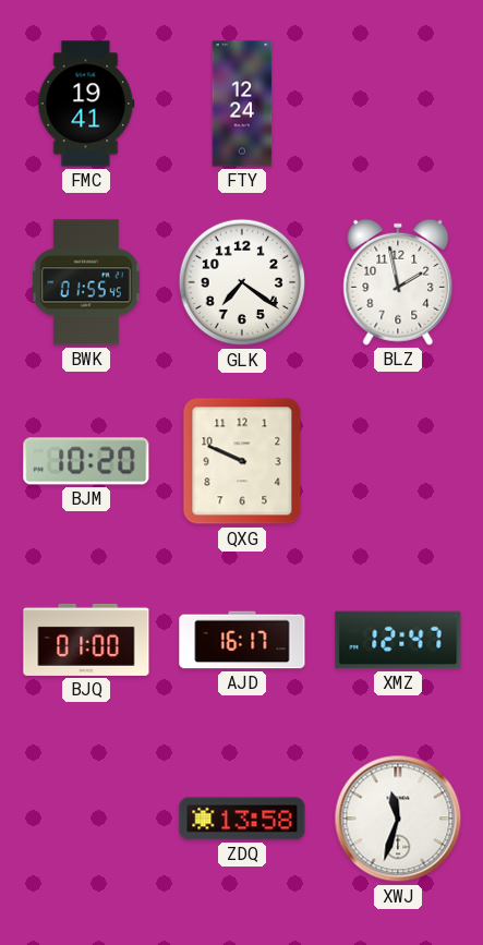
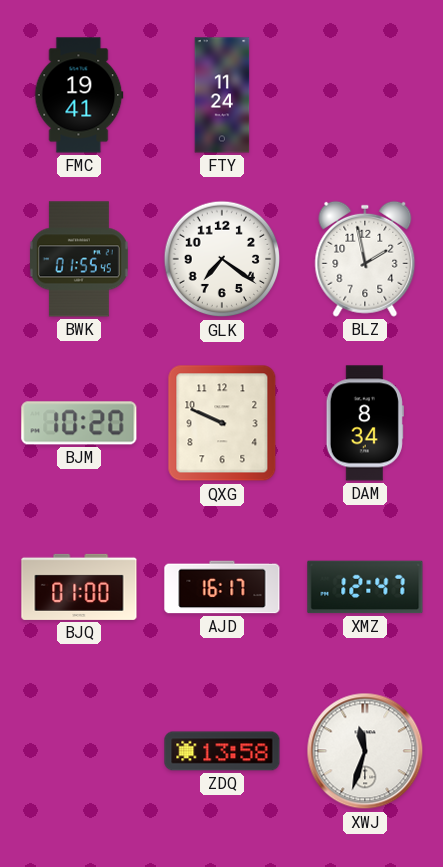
FTY: 12:24 -> 11:24
DAM: none -> 8:34
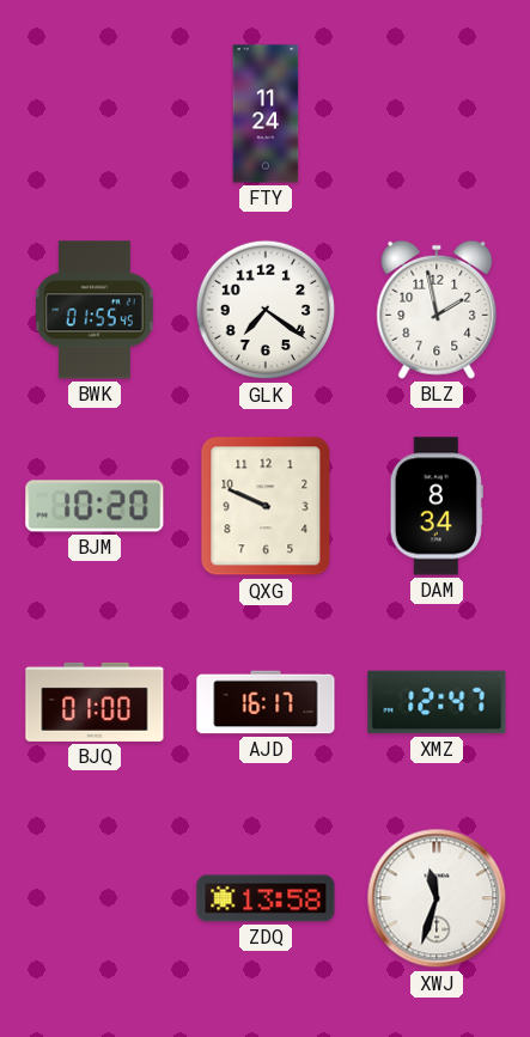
FMC: 19:41 -> none
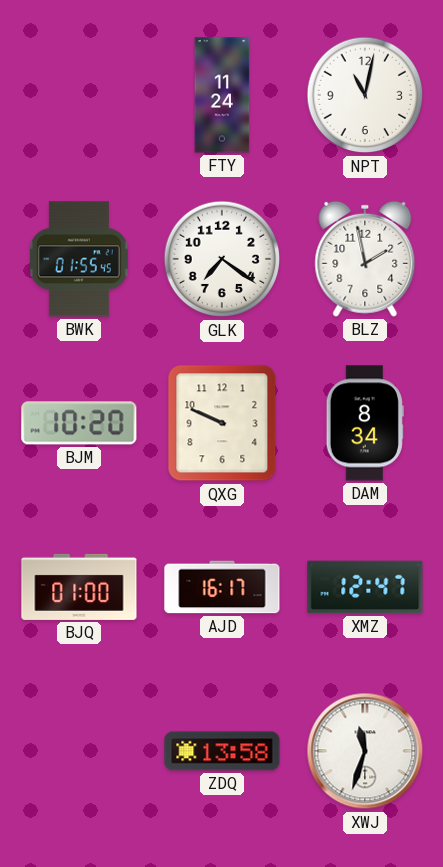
NPT: none -> 11:02
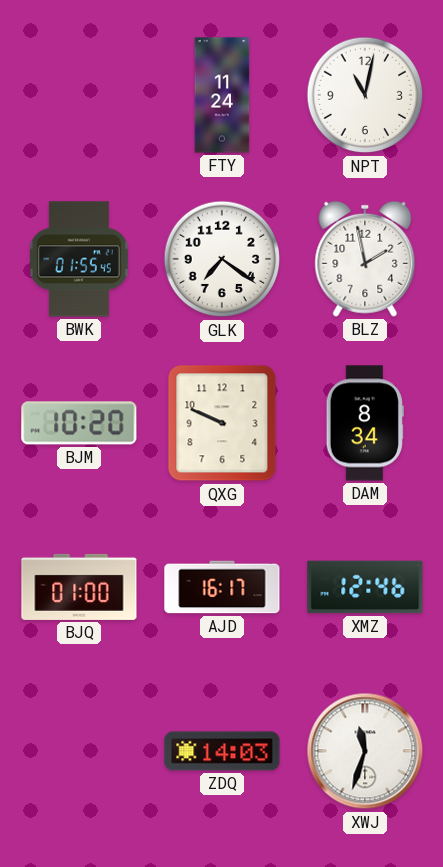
XMZ: 12:47 -> 12:46
ZDQ: 13:58 -> 14:03
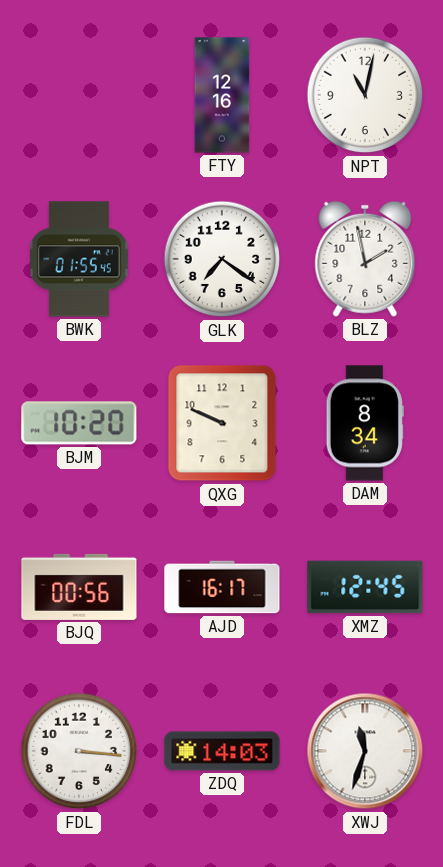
FTY: 11:24 -> 12:16
BJQ: 01:00 -> 00:56
XMZ: 12:46 -> 12:45
FDL: none -> 3:16
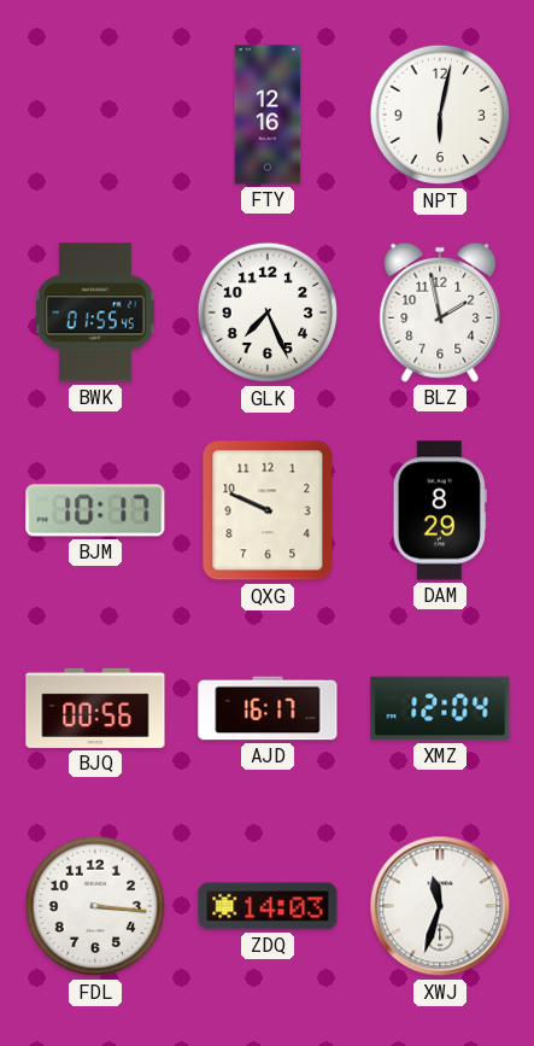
NPT: 11:02 -> 6:02
GLK: 7:21 -> 7:26
BJM: 10:20 -> 10:17
DAM: 8:34 -> 8:29
XMZ: 12:45 -> 12:04
